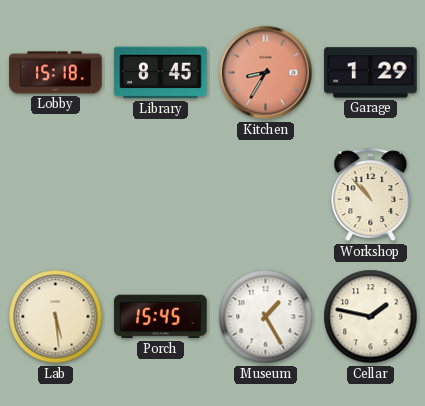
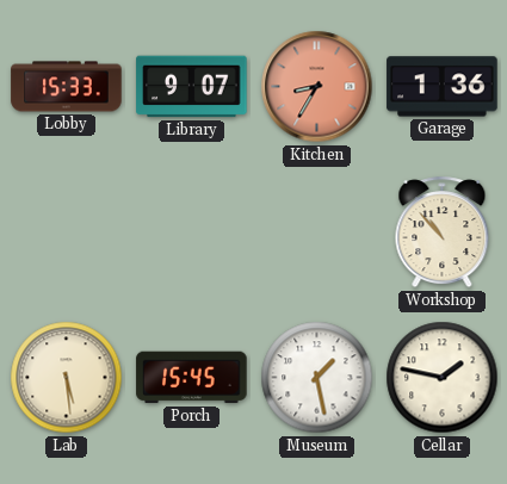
Lobby: 15:18 -> 15:33
Library: 8:45 -> 9:07
Garage: 1:29 -> 1:36
Museum: 1:25 -> 1:28
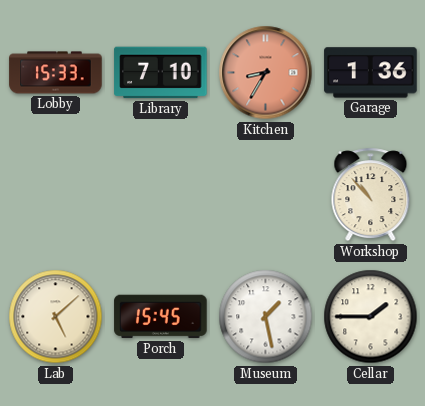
Library: 9:07 -> 7:10
Lab: 5:29 -> 5:08
Cellar: 1:47 -> 1:45
